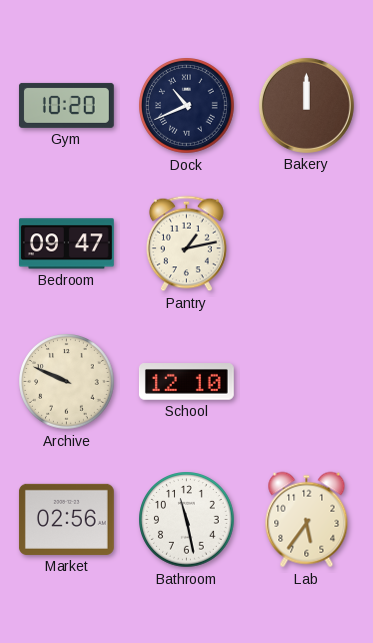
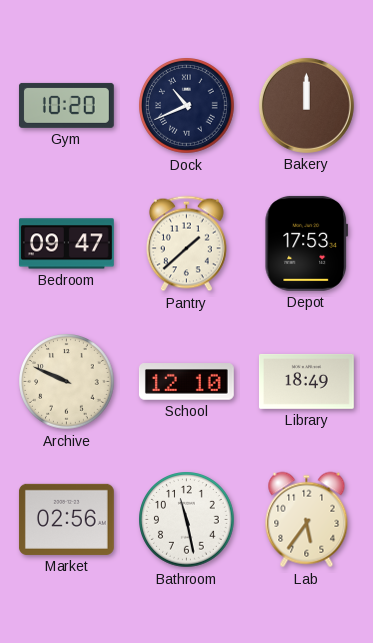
Pantry: 1:13 -> 1:38
Depot: none -> 17:53
Library: none -> 18:49
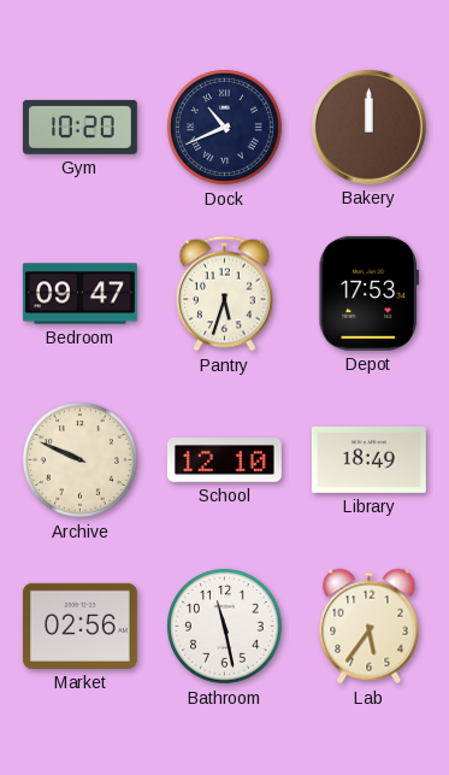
Pantry: 1:38 -> 5:33
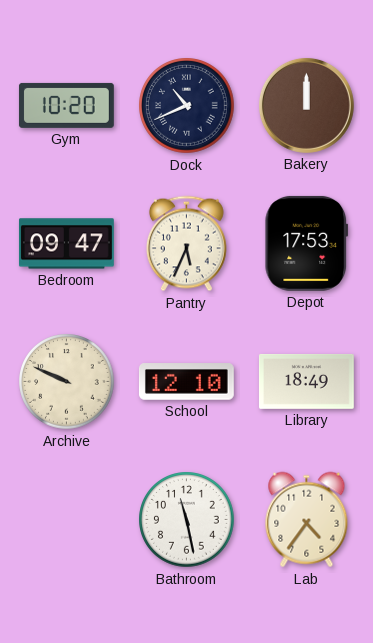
Pantry: 5:33 -> 5:34
Market: 02:56 -> none
Lab: 5:36 -> 4:36
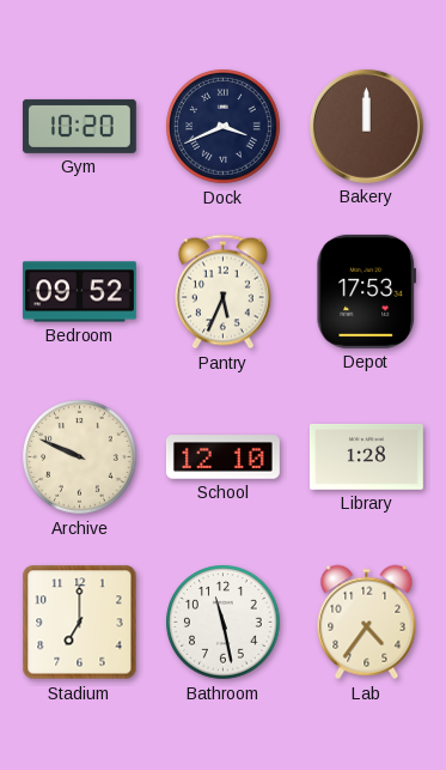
Dock: 10:41 -> 3:41
Bedroom: 09:47 -> 09:52
Library: 18:49 -> 1:28
Stadium: none -> 7:00
